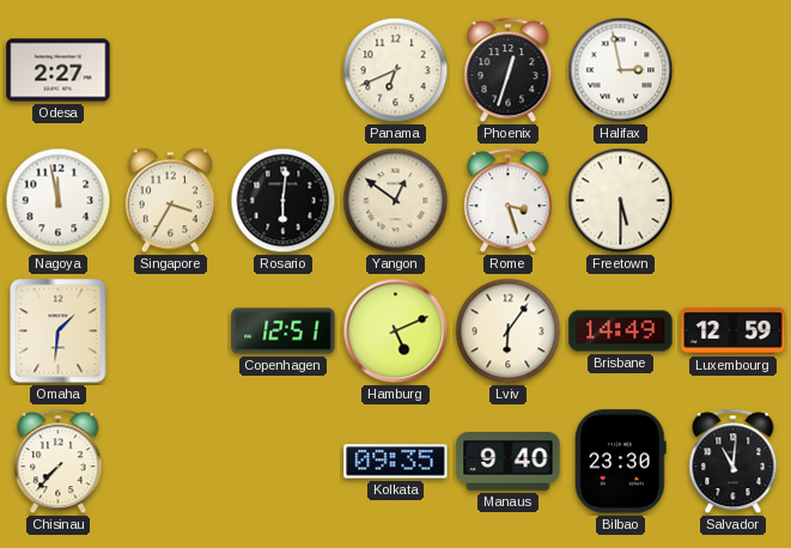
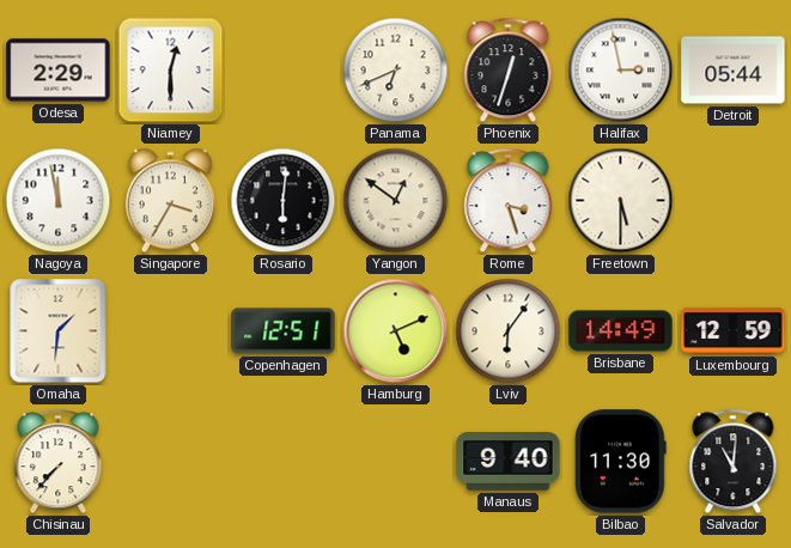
Odesa: 2:27 -> 2:29
Niamey: none -> 12:30
Detroit: none -> 05:44
Kolkata: 09:35 -> none
Bilbao: 23:30 -> 11:30
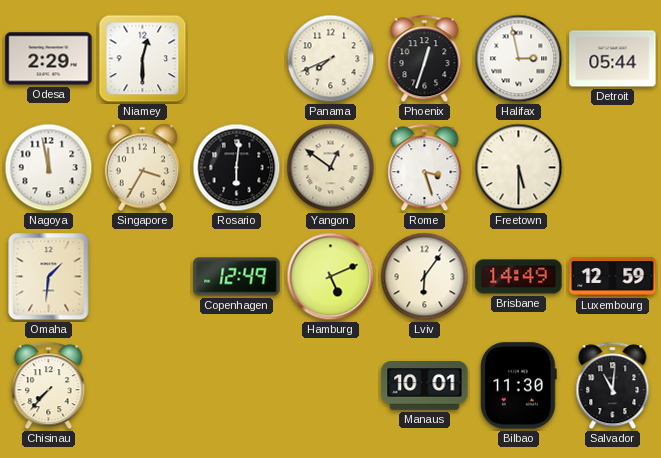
Panama: 6:41 -> 7:41
Copenhagen: 12:51 -> 12:49
Manaus: 9:40 -> 10:01
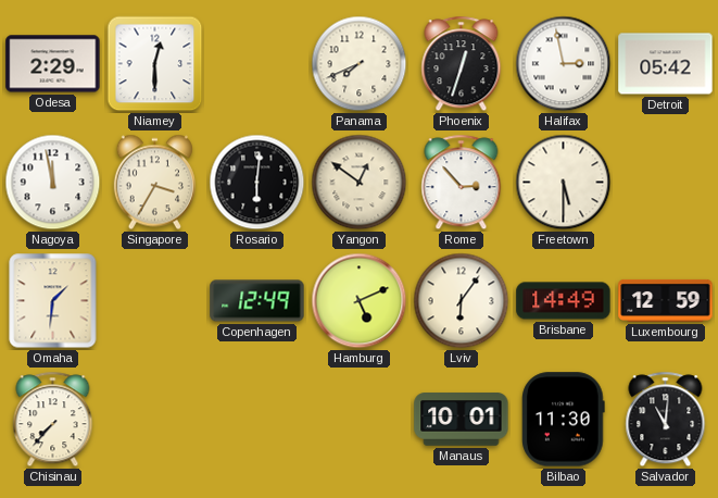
Detroit: 05:44 -> 05:42
Rome: 3:27 -> 2:53
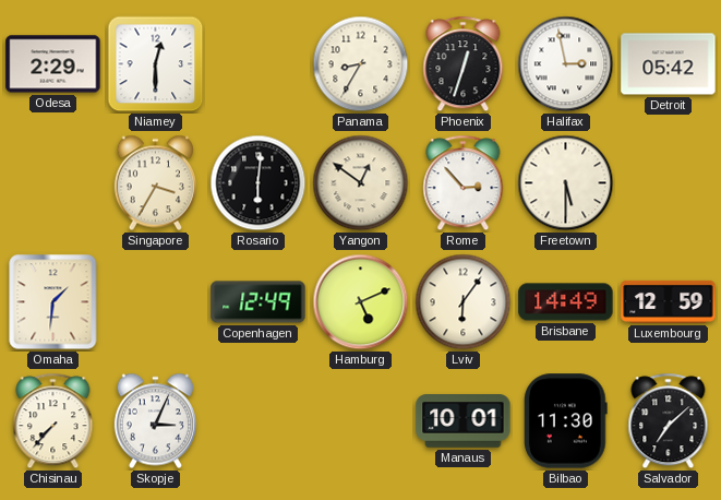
Panama: 7:41 -> 8:35
Nagoya: 11:58 -> none
Skopje: none -> 3:04
Salvador: 11:01 -> 7:08
